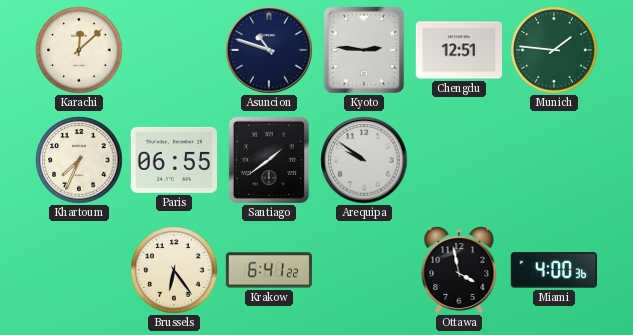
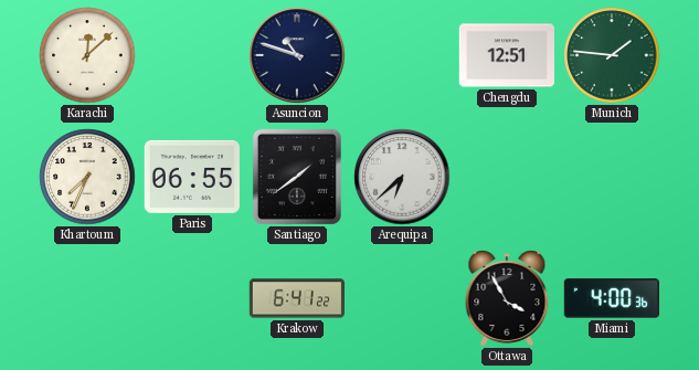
Kyoto: 2:46 -> none
Arequipa: 9:51 -> 6:38
Brussels: 6:24 -> none
Ottawa: 3:58 -> 3:55
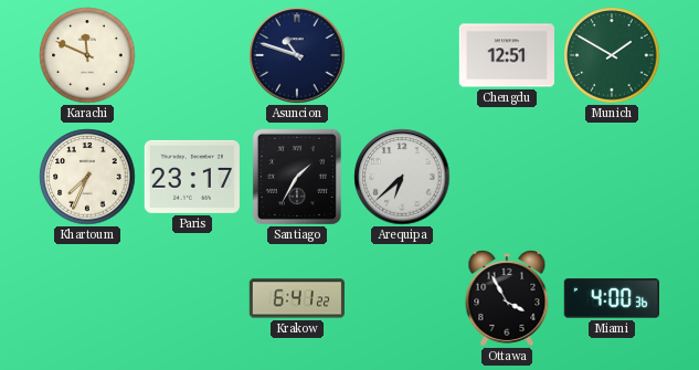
Karachi: 12:08 -> 11:49
Munich: 1:46 -> 1:50
Paris: 06:55 -> 23:17
Santiago: 1:39 -> 1:35
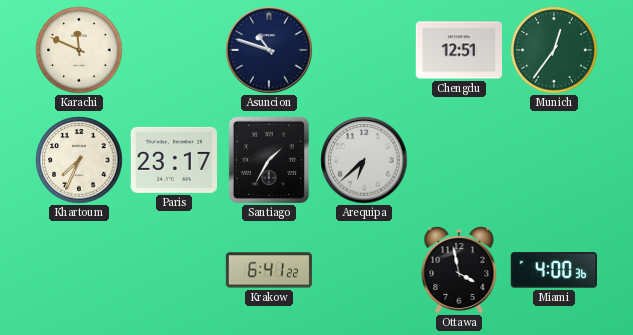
Munich: 1:50 -> 12:36
Ottawa: 3:55 -> 3:58
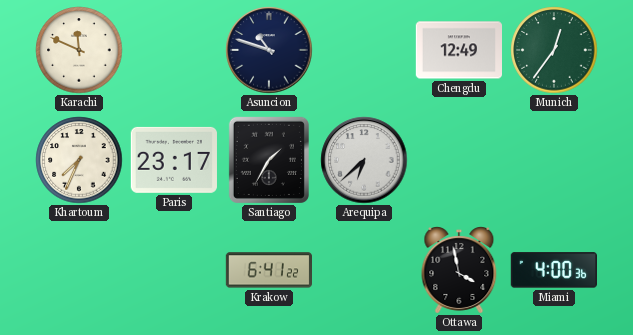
Chengdu: 12:51 -> 12:49
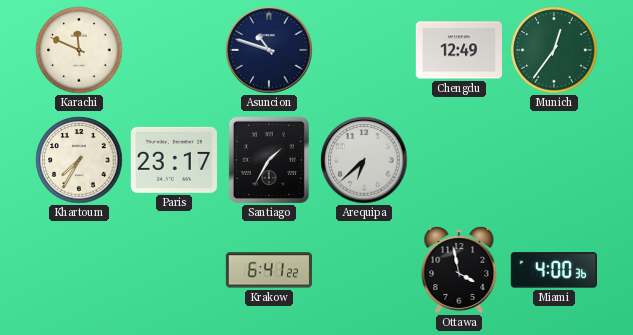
Khartoum: 7:34 -> 7:35
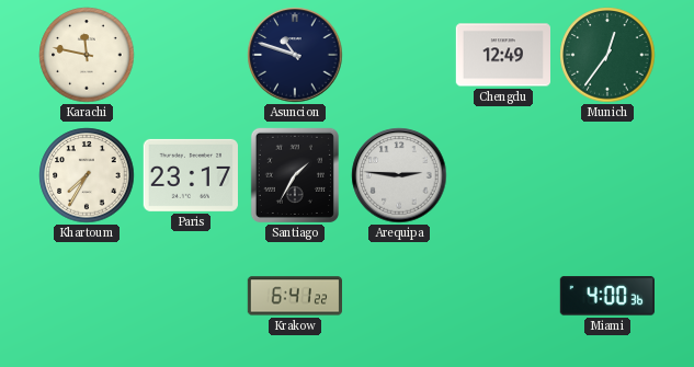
Karachi: 11:49 -> 11:47
Arequipa: 6:38 -> 2:46
Ottawa: 3:58 -> none
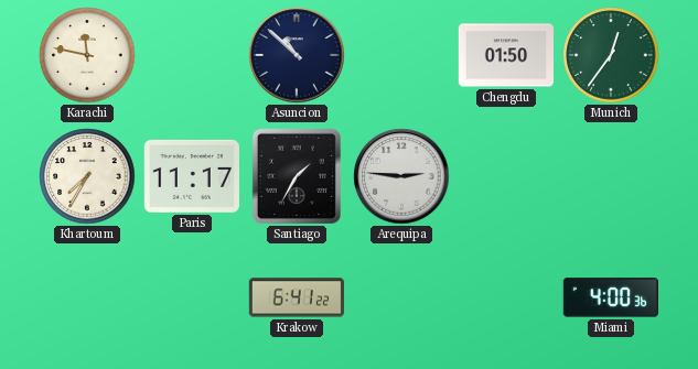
Asuncion: 10:48 -> 10:52
Chengdu: 12:49 -> 01:50
Paris: 23:17 -> 11:17
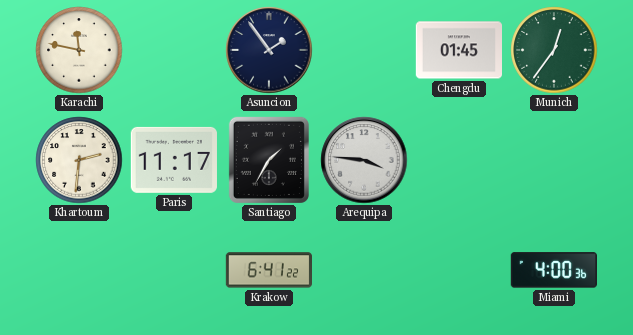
Asuncion: 10:52 -> 1:54
Chengdu: 01:50 -> 01:45
Khartoum: 7:35 -> 2:31
Arequipa: 2:46 -> 3:46
